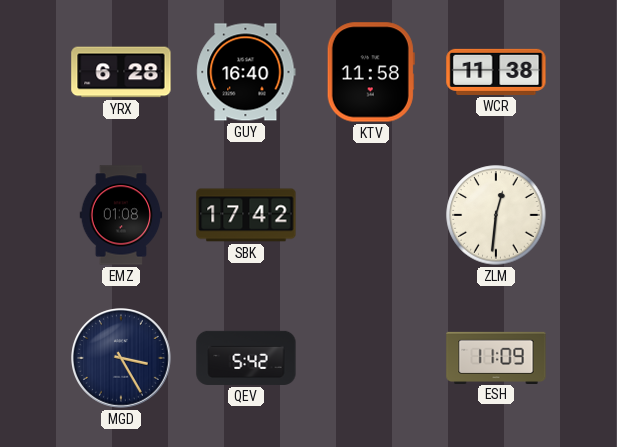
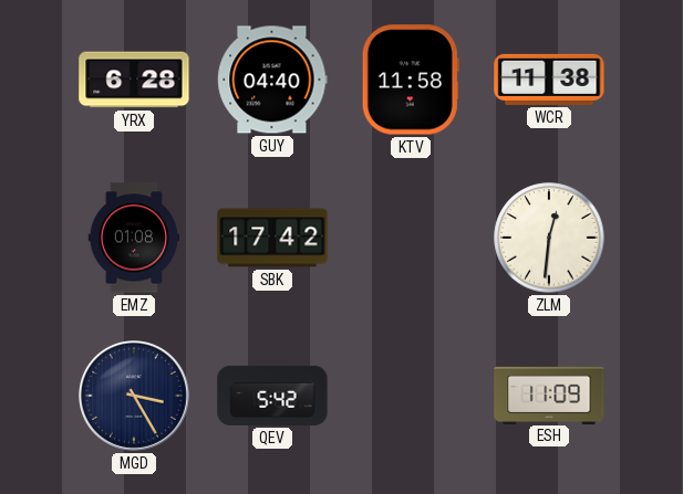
GUY: 16:40 -> 04:40
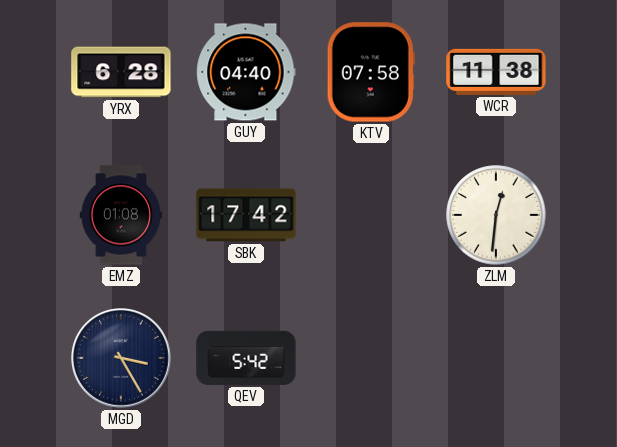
KTV: 11:58 -> 07:58
ESH: 11:09 -> none
